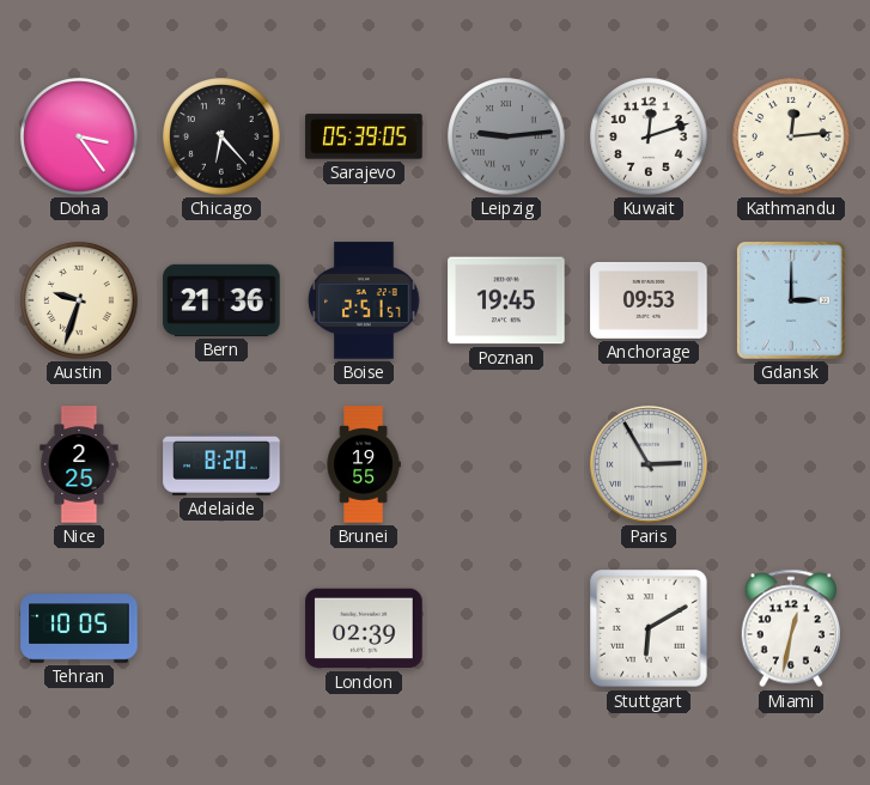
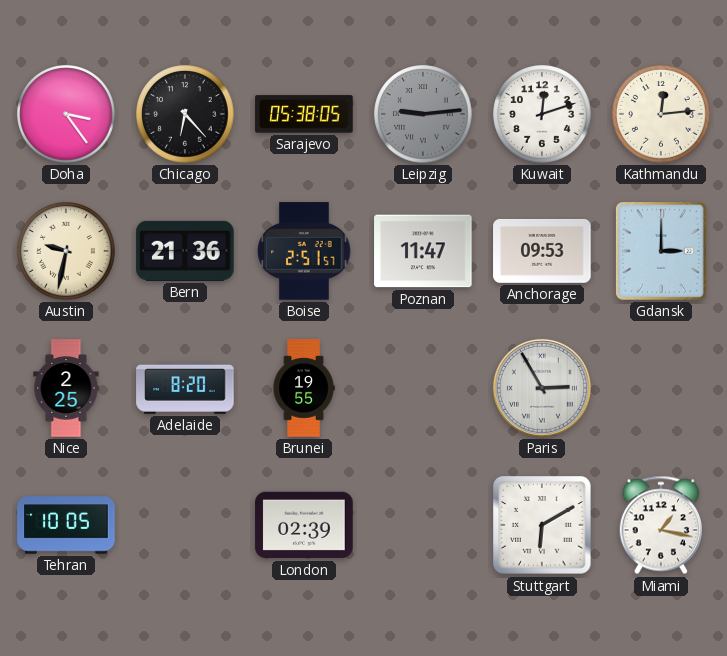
Sarajevo: 05:39 -> 05:38
Austin: 9:33 -> 9:32
Poznan: 19:45 -> 11:47
Miami: 12:32 -> 1:17
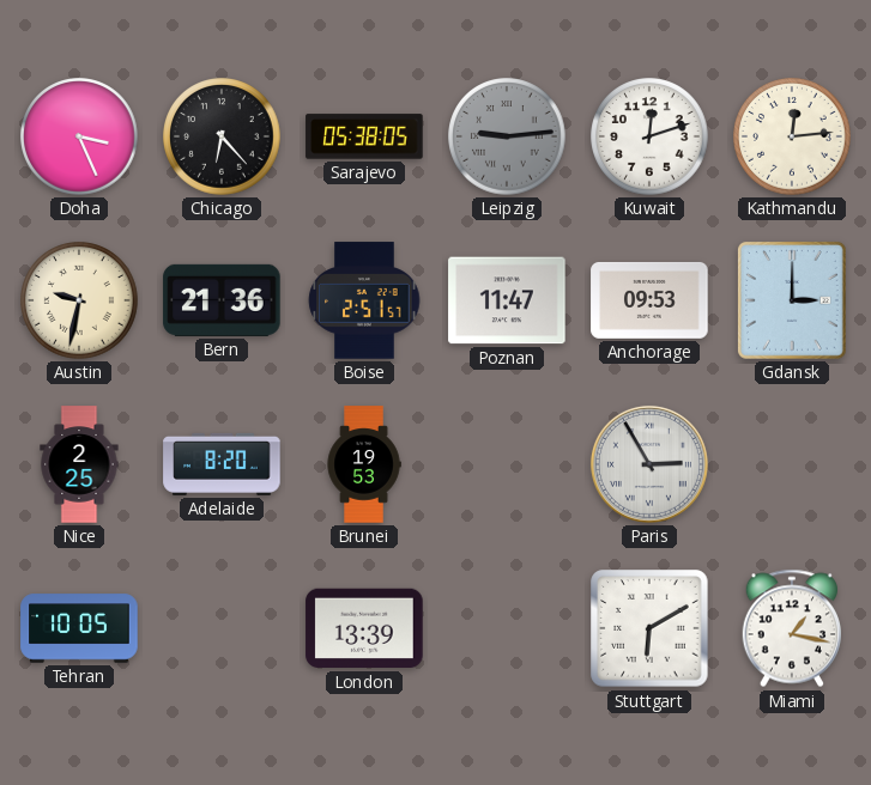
Doha: 3:24 -> 3:26
Brunei: 19:55 -> 19:53
London: 02:39 -> 13:39
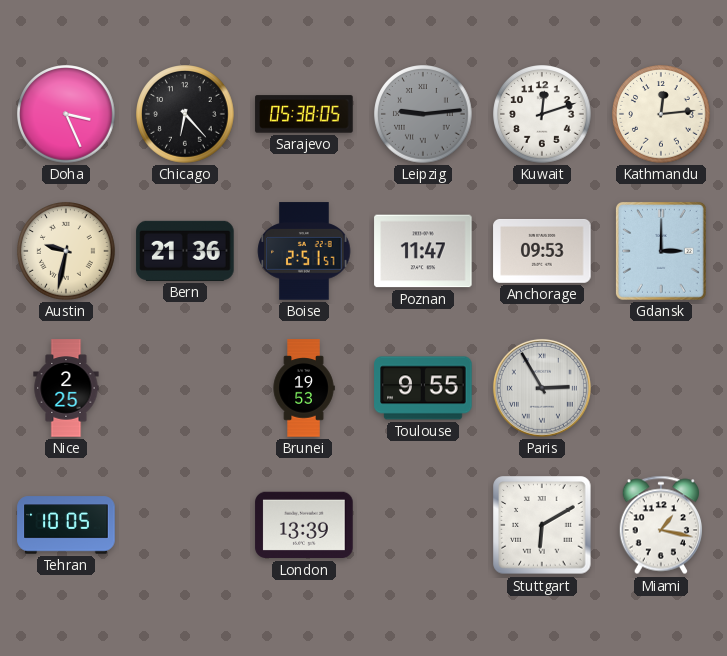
Adelaide: 8:20 -> none
Toulouse: none -> 9:55
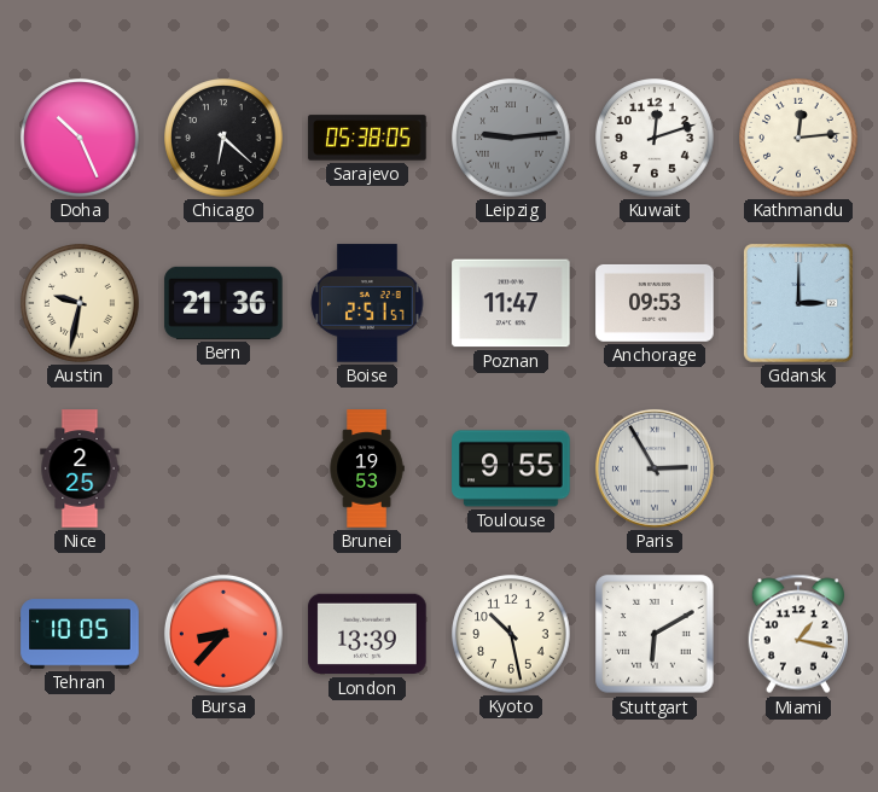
Doha: 3:26 -> 10:26
Chicago: 6:23 -> 6:22
Bursa: none -> 8:37
Kyoto: none -> 10:28
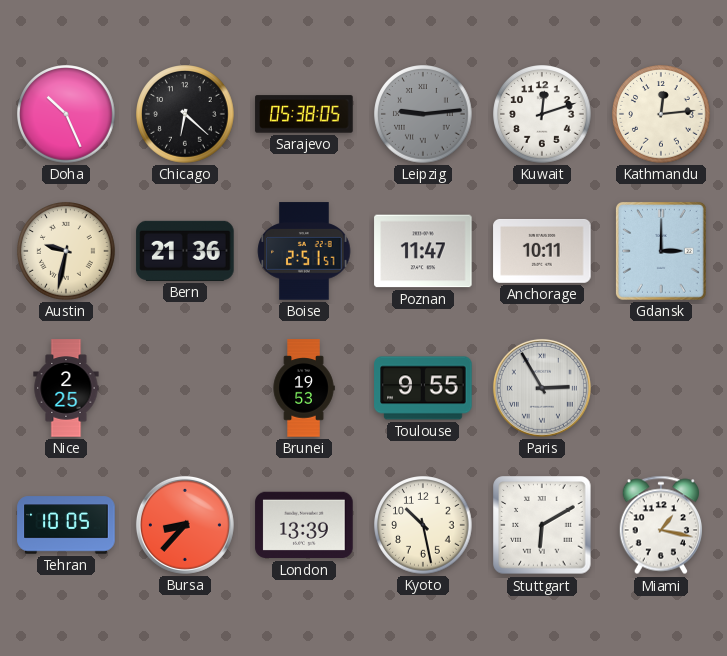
Anchorage: 09:53 -> 10:11
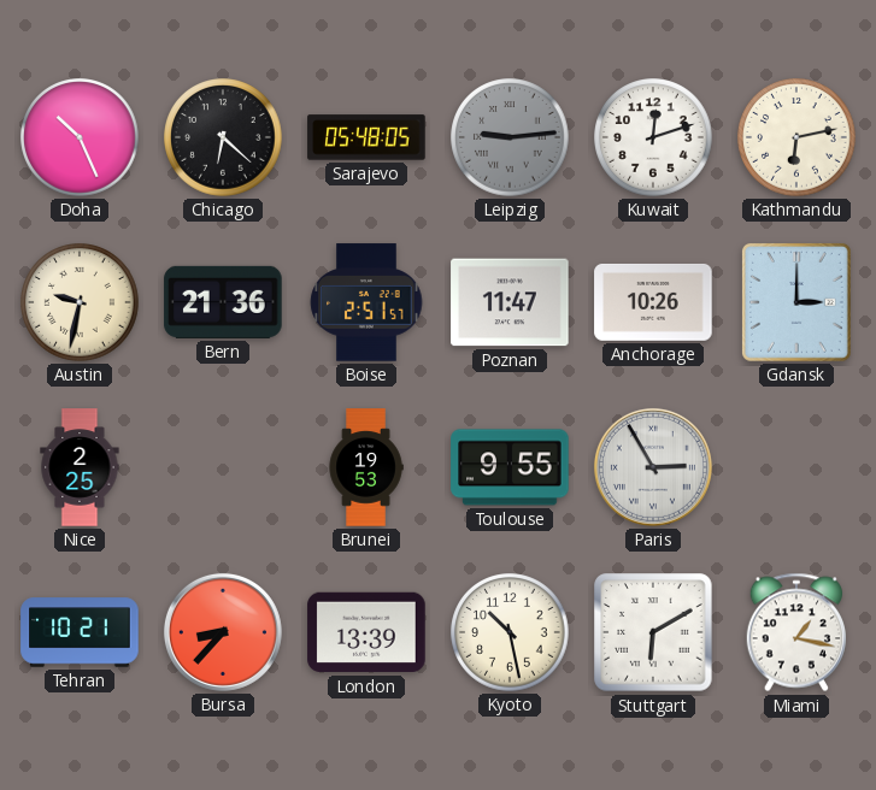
Sarajevo: 05:38 -> 05:48
Kathmandu: 12:14 -> 6:13
Anchorage: 10:11 -> 10:26
Tehran: 10:05 -> 10:21
